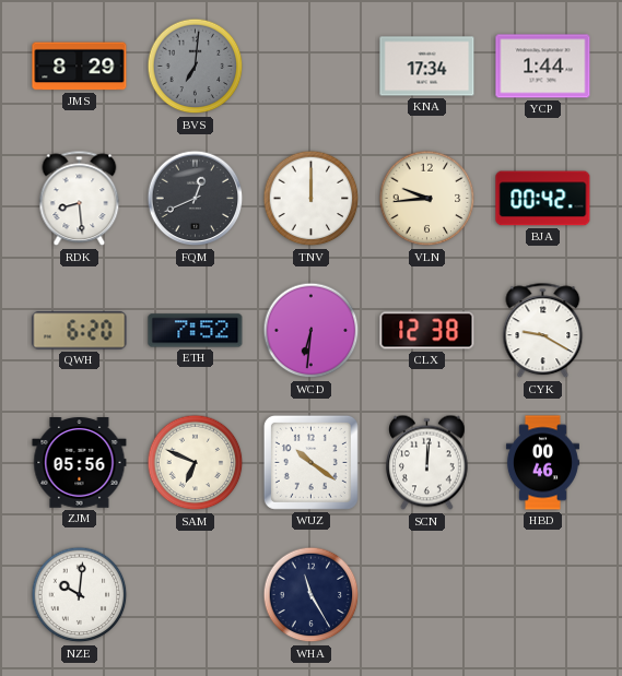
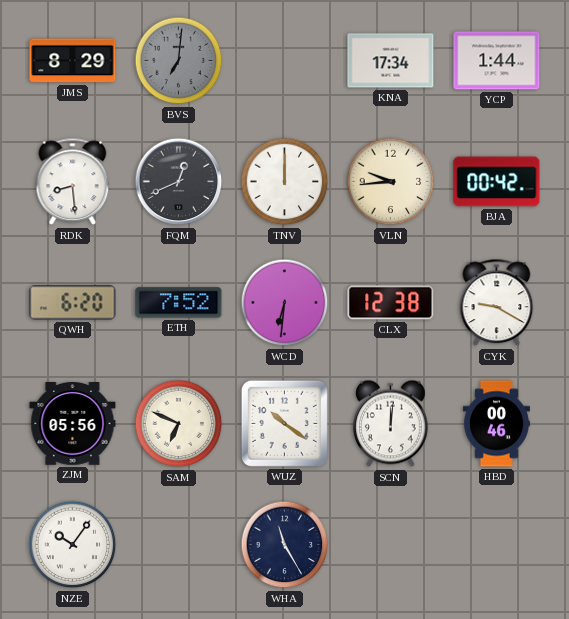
NZE: 10:01 -> 10:06
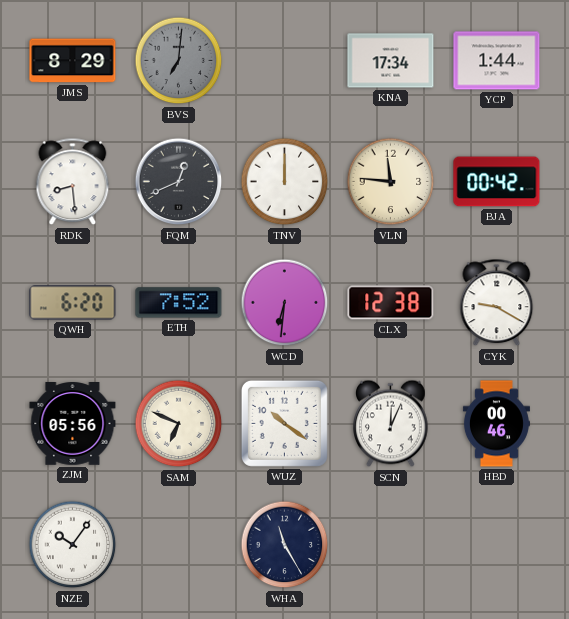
VLN: 9:44 -> 11:46
SCN: 12:01 -> 12:04
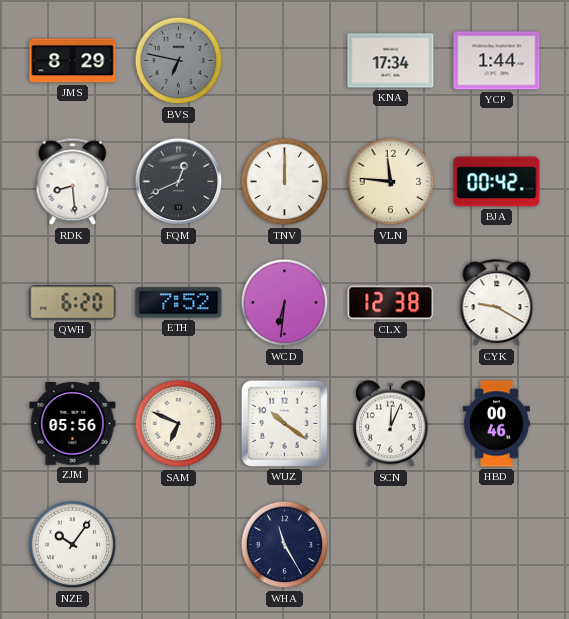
BVS: 7:01 -> 6:47
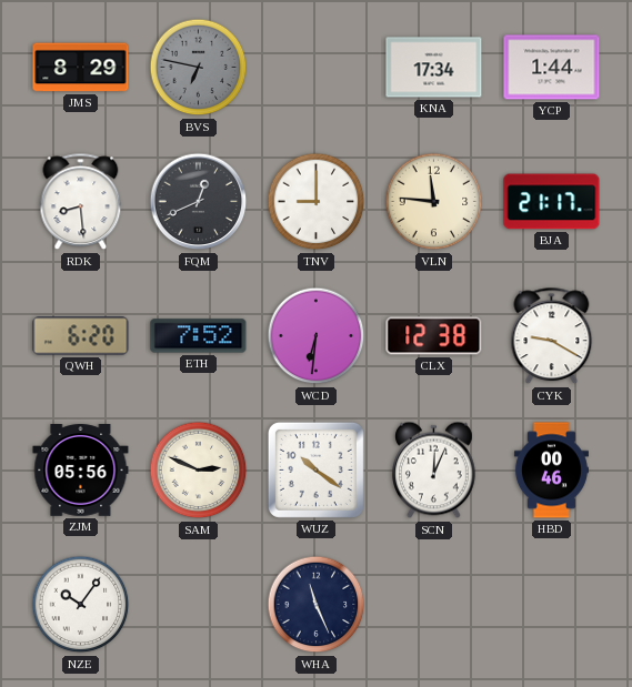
TNV: 12:00 -> 9:00
BJA: 00:42 -> 21:17
SAM: 6:49 -> 2:49
WHA: 11:25 -> 11:26
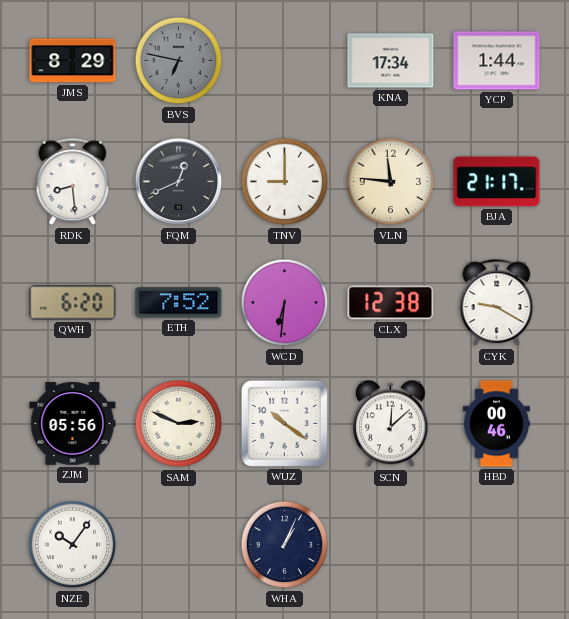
SCN: 12:04 -> 12:08
WHA: 11:26 -> 1:04
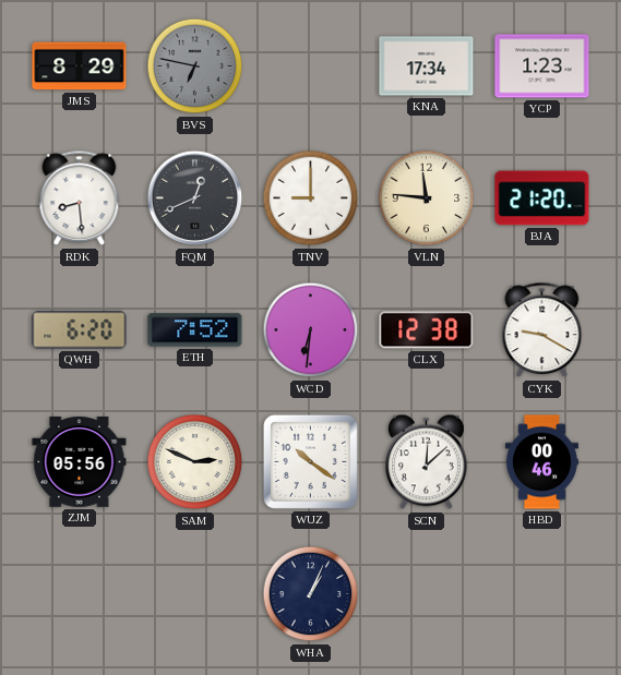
YCP: 1:44 -> 1:23
BJA: 21:17 -> 21:20
NZE: 10:06 -> none
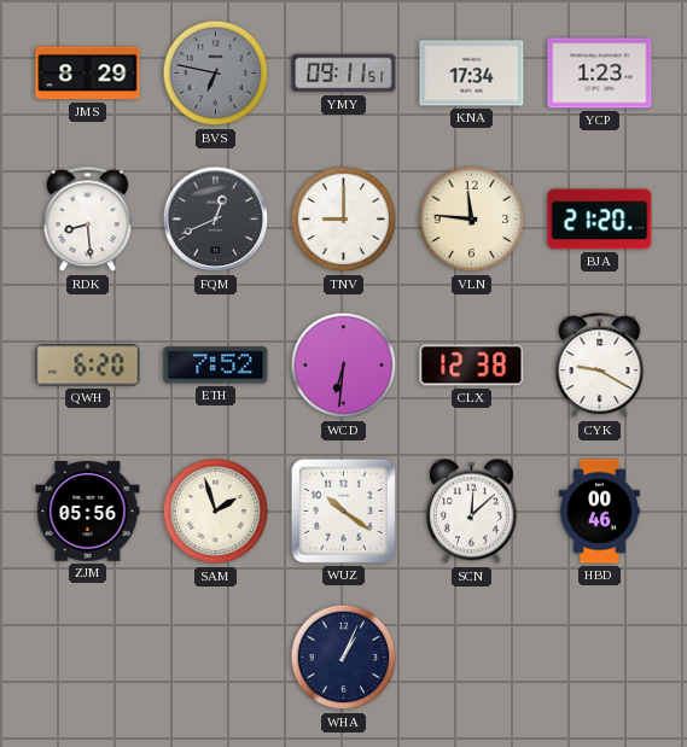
YMY: none -> 09:11
SAM: 2:49 -> 1:57
